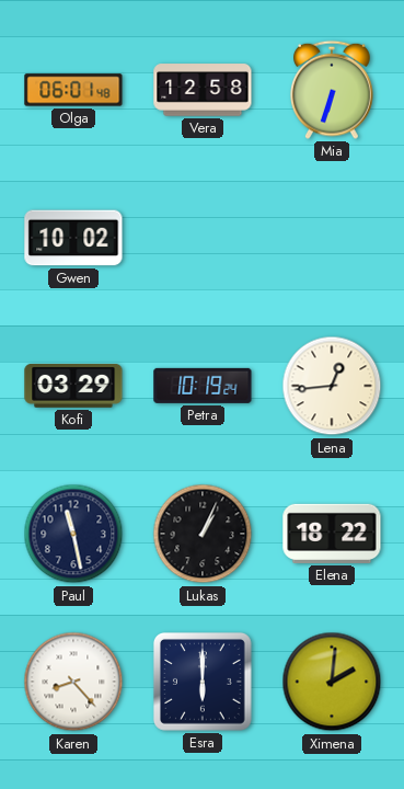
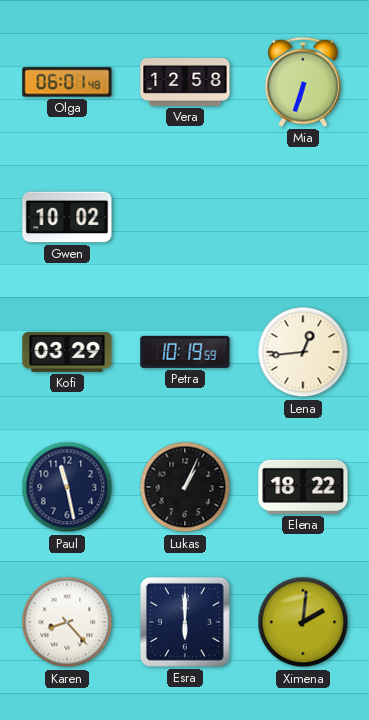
Petra: 10:19:24 -> 10:19:59
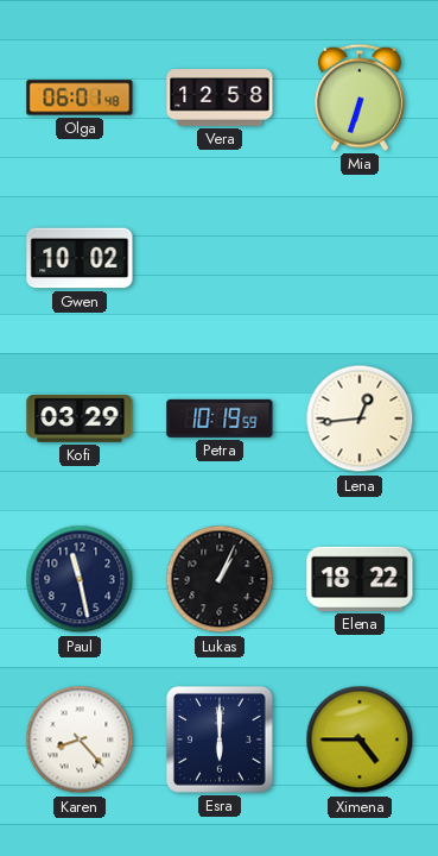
Ximena: 2:01 -> 4:45
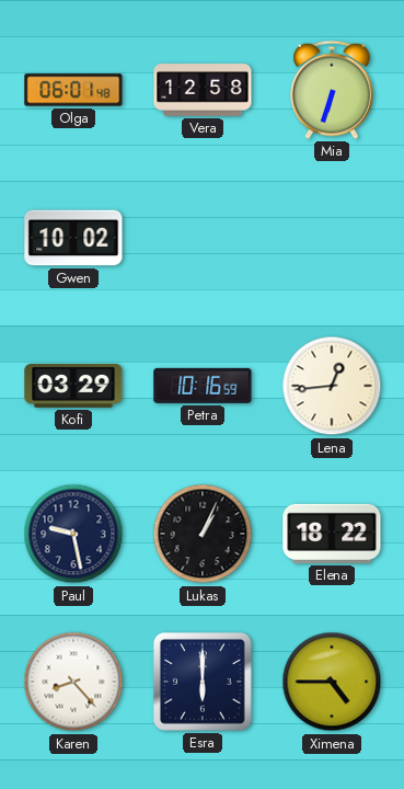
Petra: 10:19 -> 10:16
Paul: 11:28 -> 9:28
